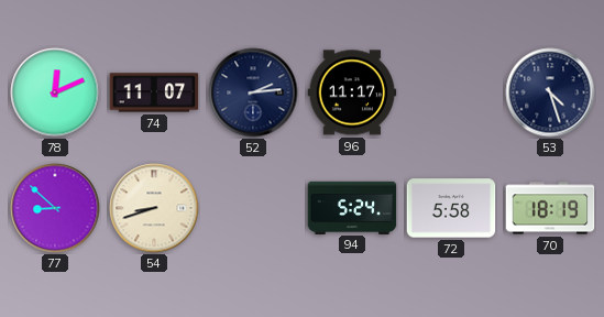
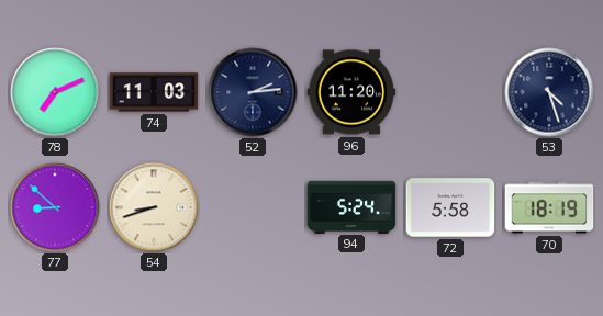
78: 12:11 -> 7:11
74: 11:07 -> 11:03
96: 11:17 -> 11:20
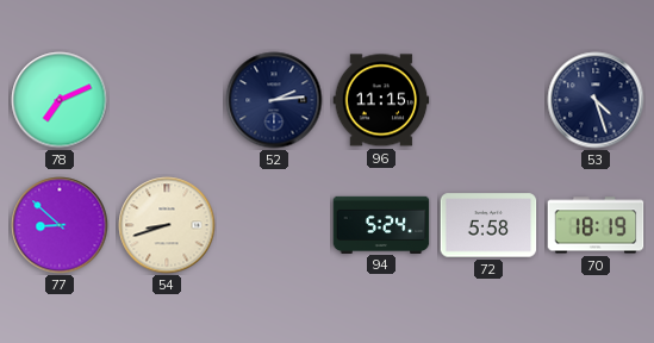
74: 11:03 -> none
96: 11:20 -> 11:15
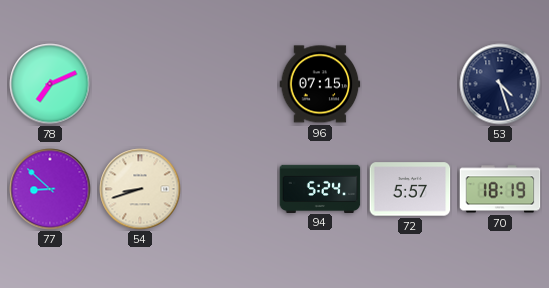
52: 2:14 -> none
96: 11:15 -> 07:15
72: 5:58 -> 5:57
